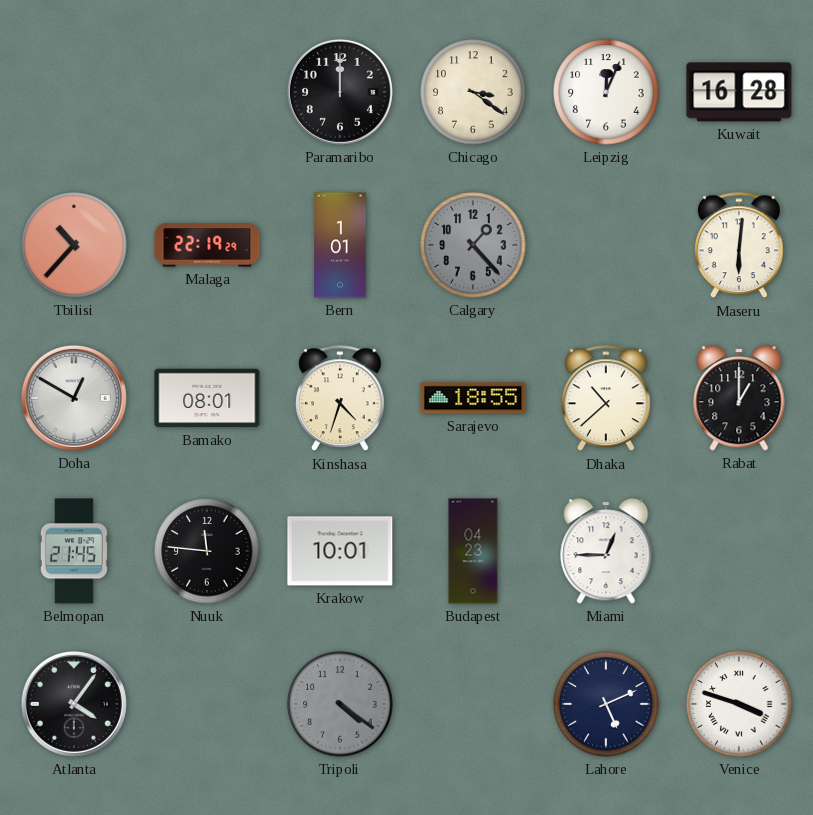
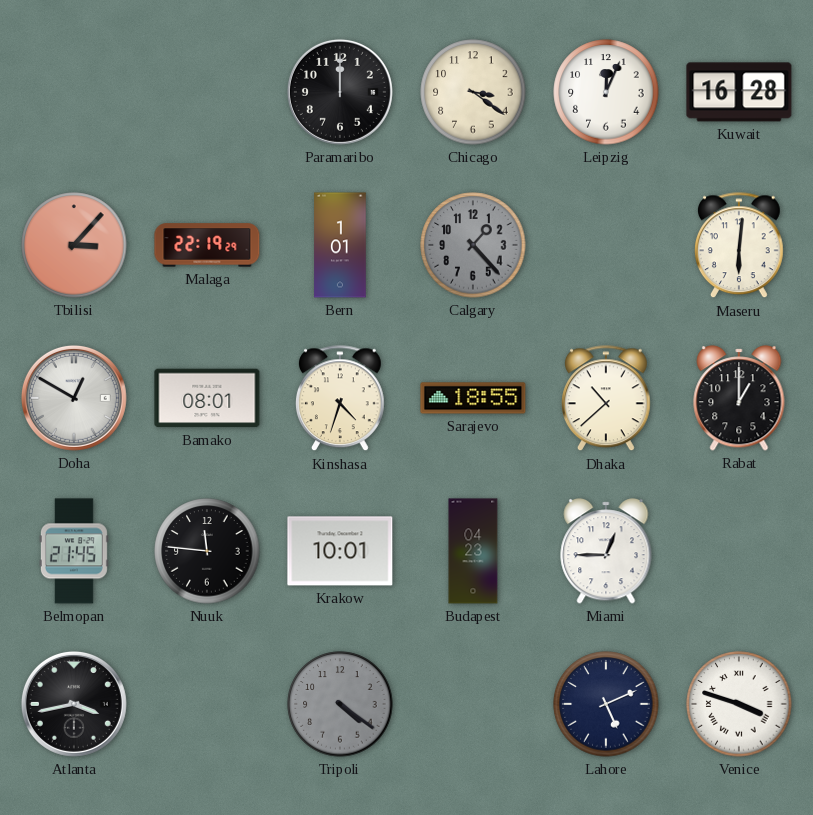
Tbilisi: 10:37 -> 3:07
Atlanta: 4:06 -> 3:43
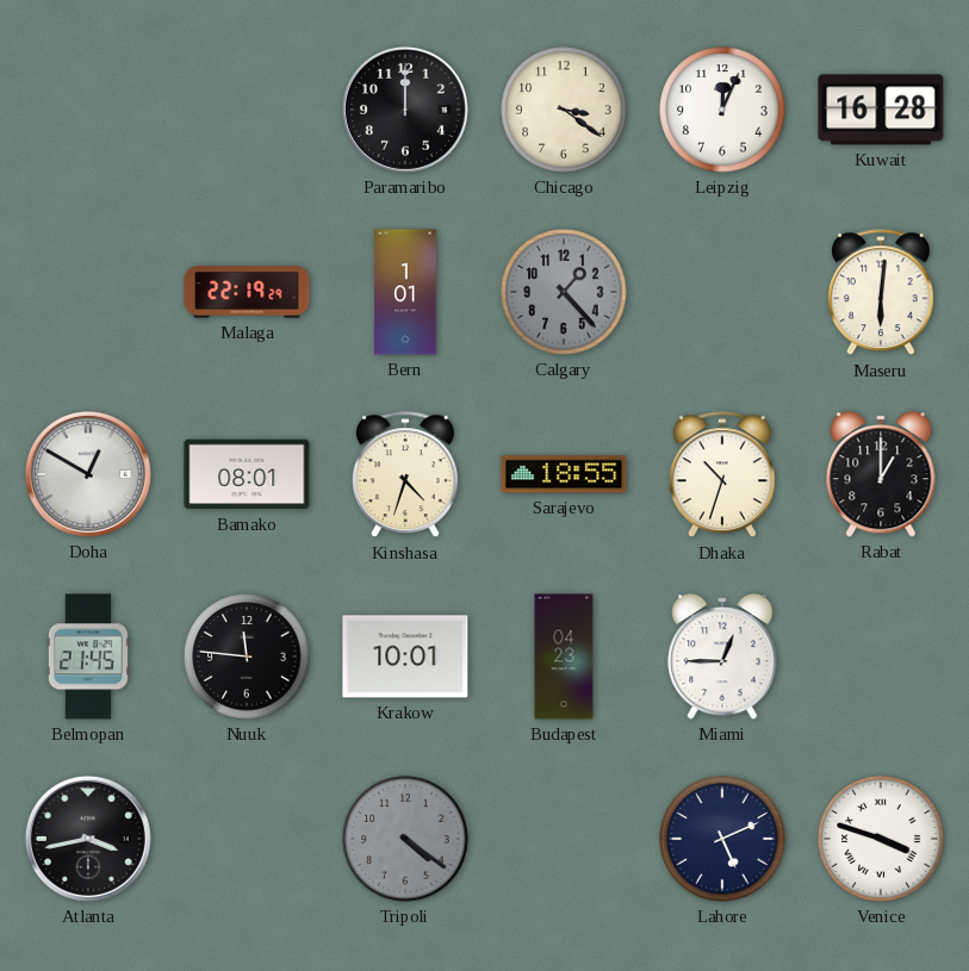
Tbilisi: 3:07 -> none
Dhaka: 10:38 -> 10:33
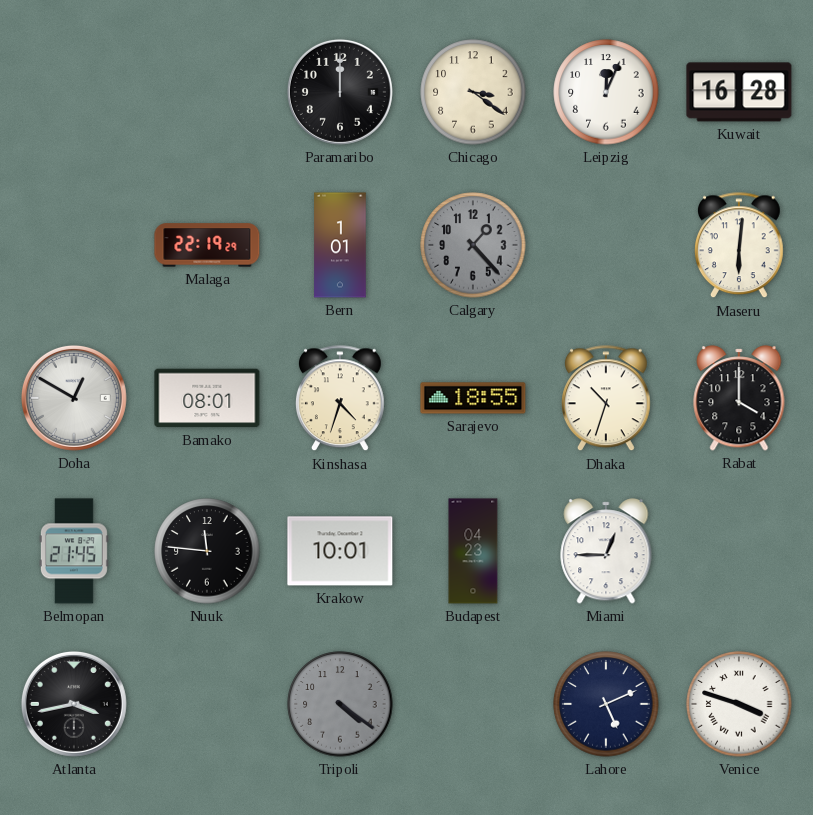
Rabat: 1:00 -> 4:00
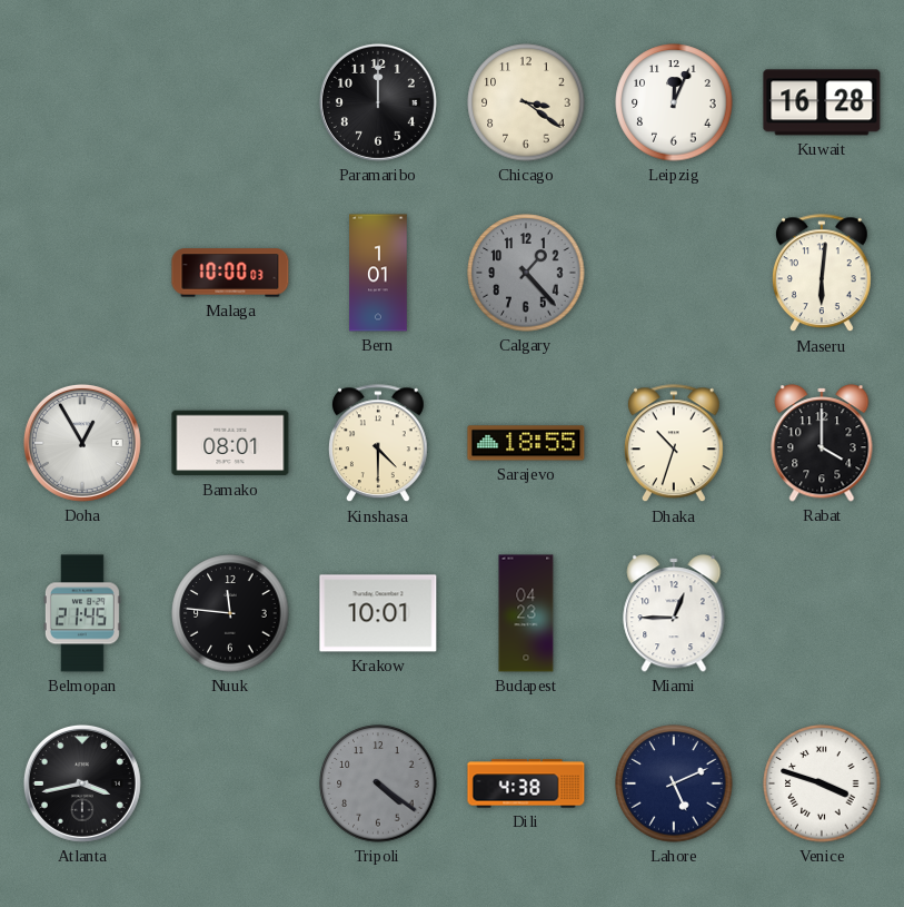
Malaga: 22:19 -> 10:00
Doha: 12:50 -> 12:55
Kinshasa: 4:33 -> 4:30
Dili: none -> 4:38
